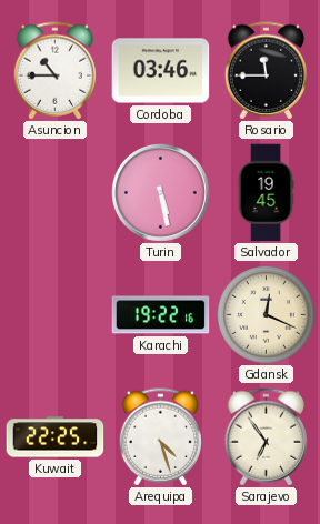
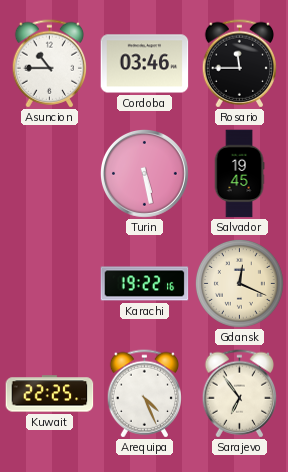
Arequipa: 4:27 -> 4:26
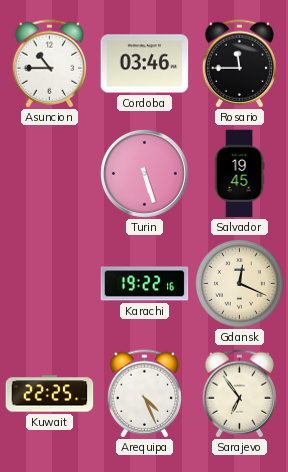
Turin: 5:28 -> 5:27
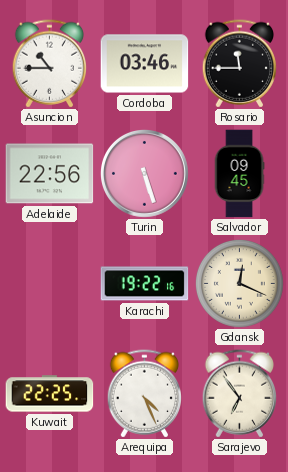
Adelaide: none -> 22:56
Salvador: 19:45 -> 09:45
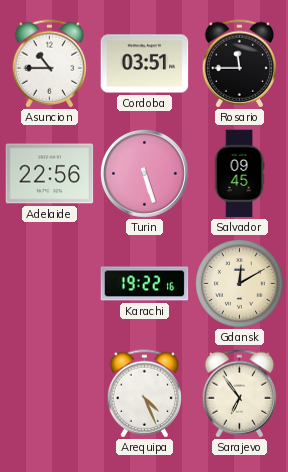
Cordoba: 03:46 -> 03:51
Gdansk: 12:19 -> 12:10
Kuwait: 22:25 -> none
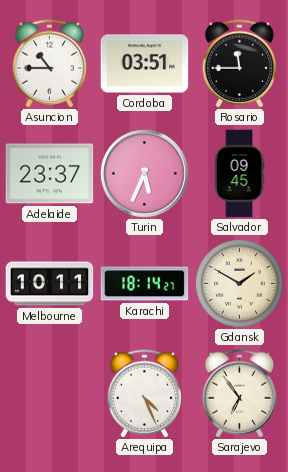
Adelaide: 22:56 -> 23:37
Turin: 5:27 -> 5:34
Melbourne: none -> 10:11
Karachi: 19:22 -> 18:14
Gdansk: 12:10 -> 1:50
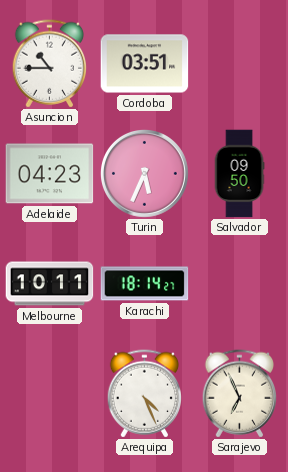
Rosario: 11:45 -> none
Adelaide: 23:37 -> 04:23
Salvador: 09:45 -> 09:50
Gdansk: 1:50 -> none
Sarajevo: 6:54 -> 6:56
